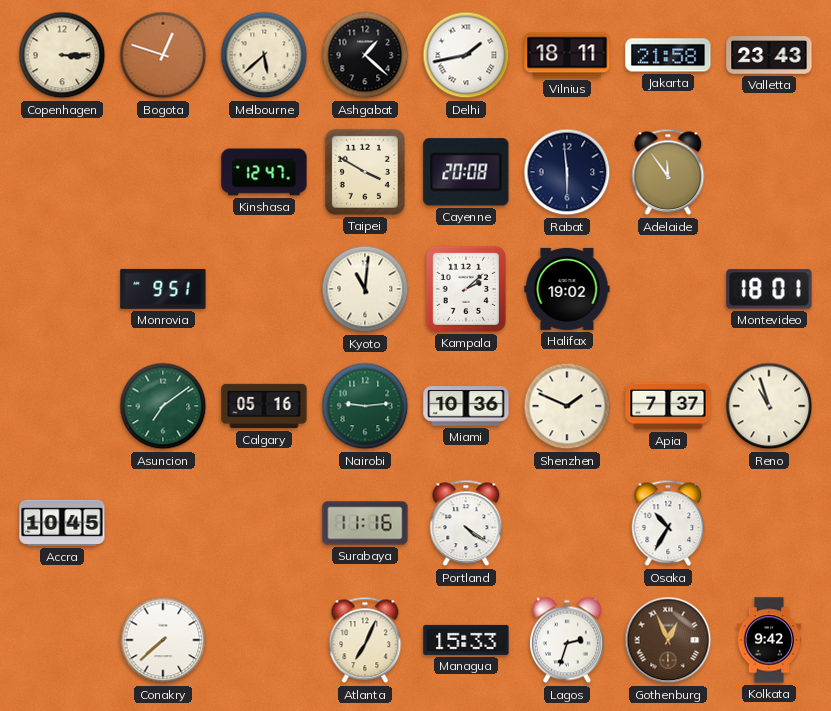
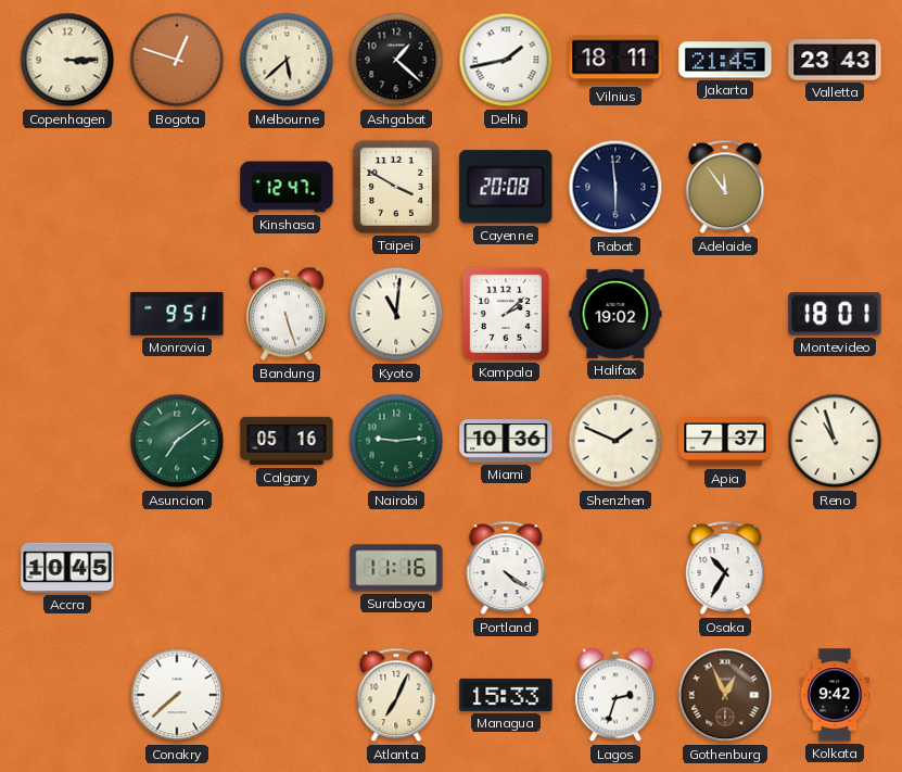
Jakarta: 21:58 -> 21:45
Bandung: none -> 5:27
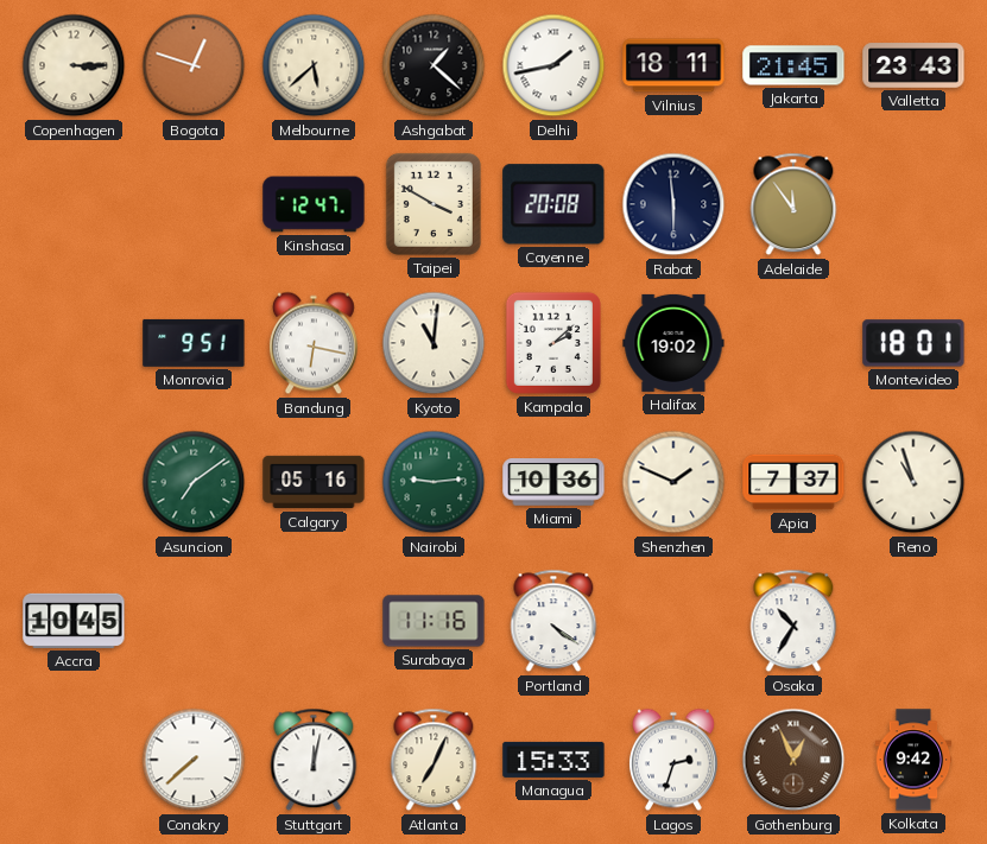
Bandung: 5:27 -> 6:17
Stuttgart: none -> 12:02
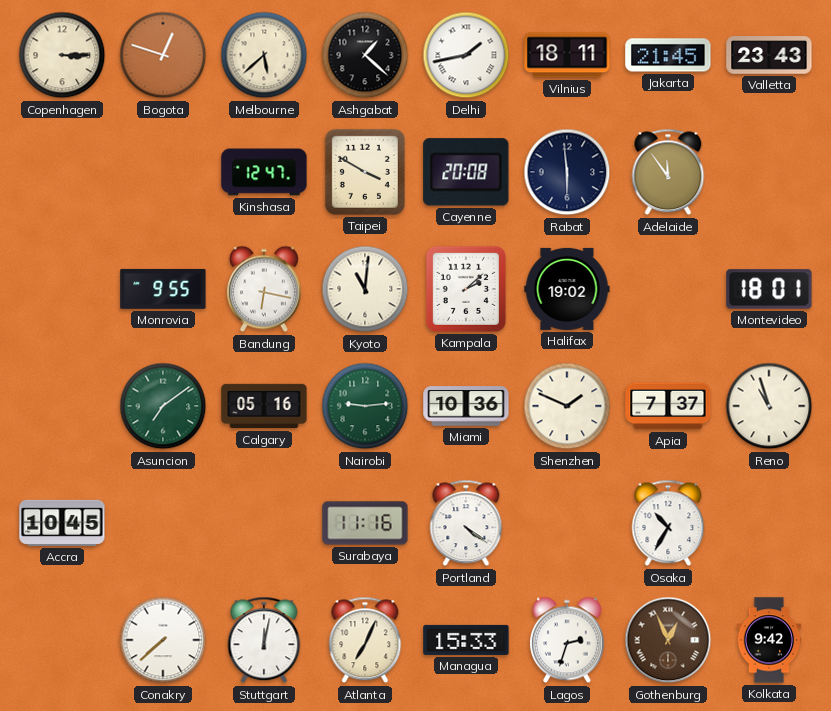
Monrovia: 9:51 -> 9:55
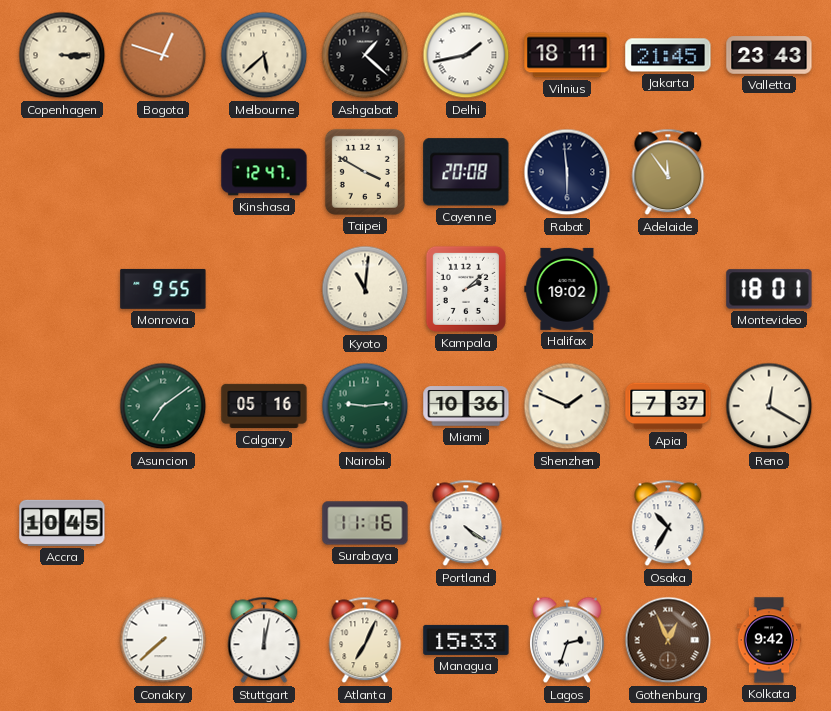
Bandung: 6:17 -> none
Reno: 10:57 -> 12:20
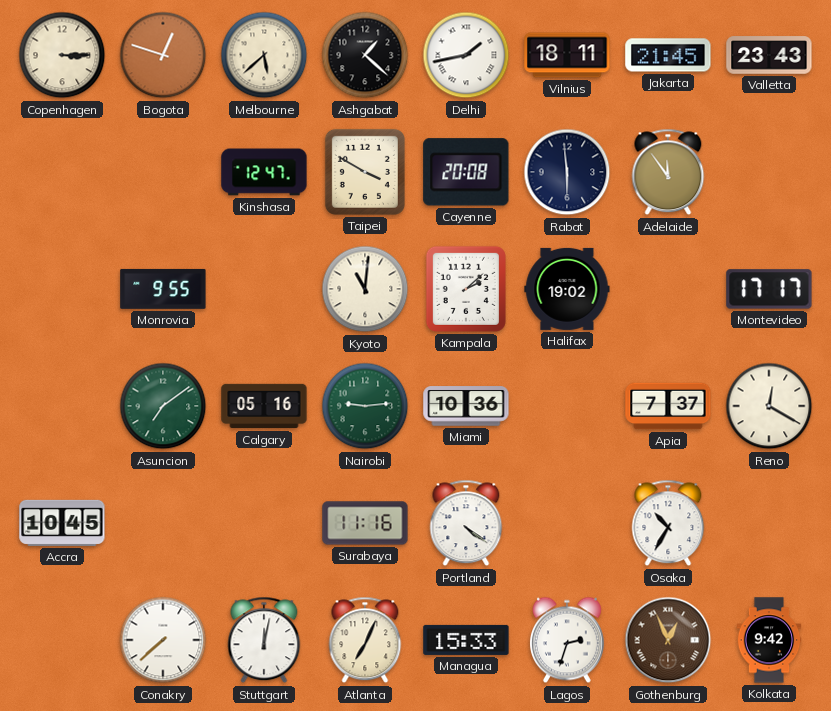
Montevideo: 18:01 -> 17:17
Shenzhen: 1:49 -> none
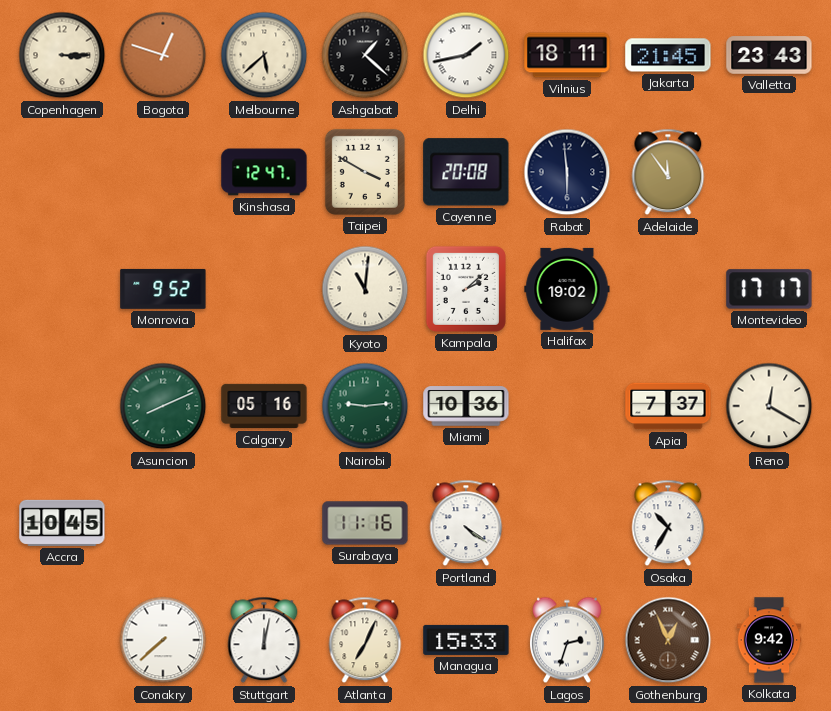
Monrovia: 9:55 -> 9:52
Asuncion: 7:09 -> 8:11
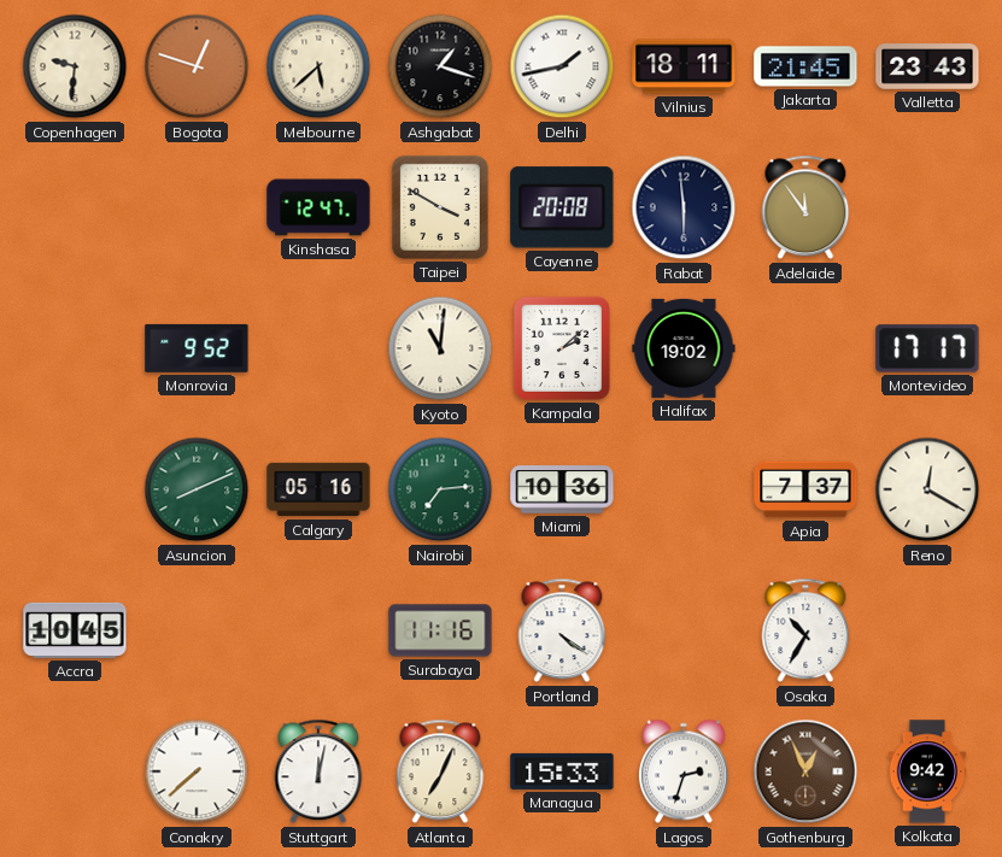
Copenhagen: 3:15 -> 9:31
Ashgabat: 1:22 -> 1:18
Nairobi: 9:14 -> 7:14
